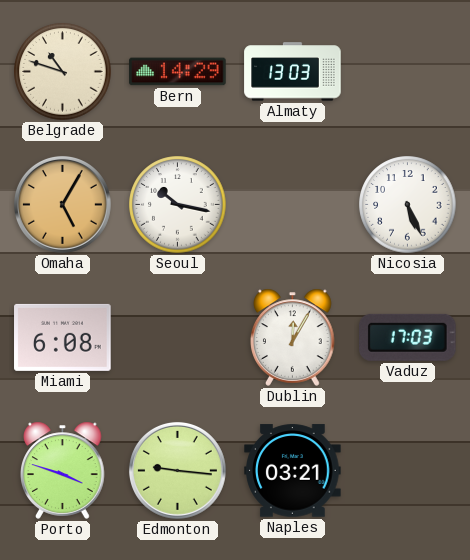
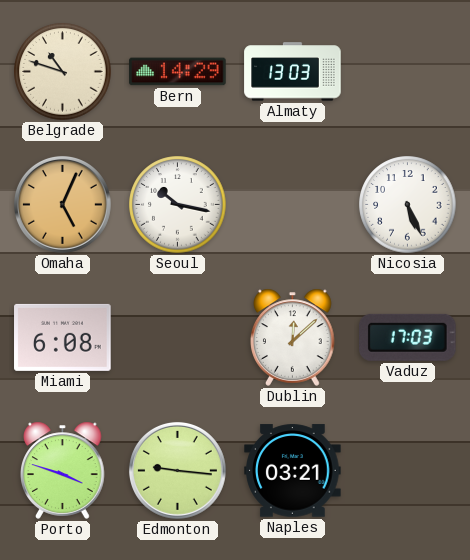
Omaha: 5:05 -> 5:04
Dublin: 12:05 -> 12:08
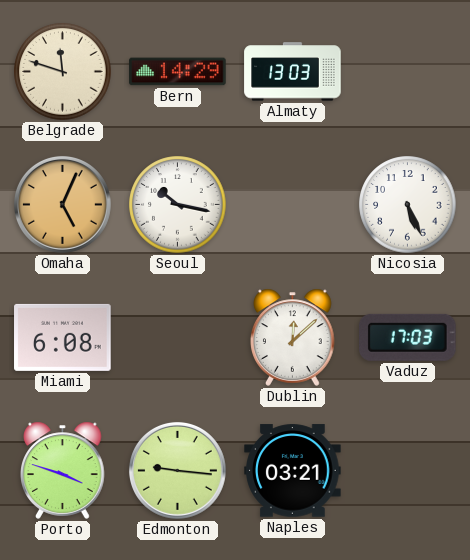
Belgrade: 10:48 -> 11:48
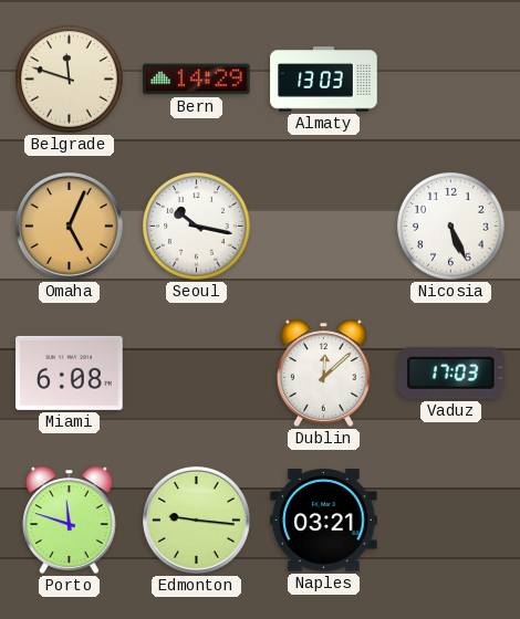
Porto: 3:48 -> 11:48
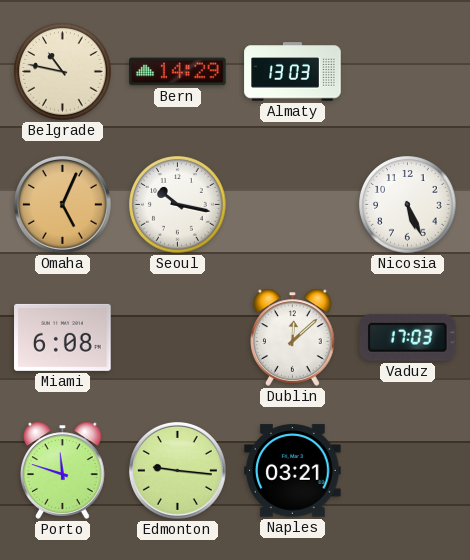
Belgrade: 11:48 -> 10:47
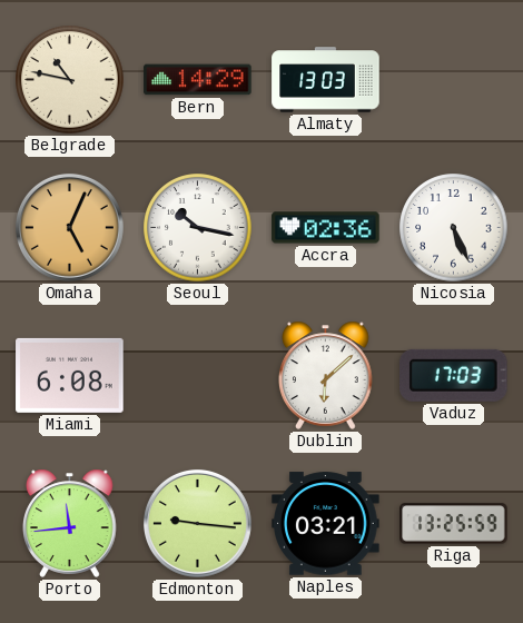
Accra: none -> 02:36
Dublin: 12:08 -> 6:08
Porto: 11:48 -> 11:44
Riga: none -> 13:25
